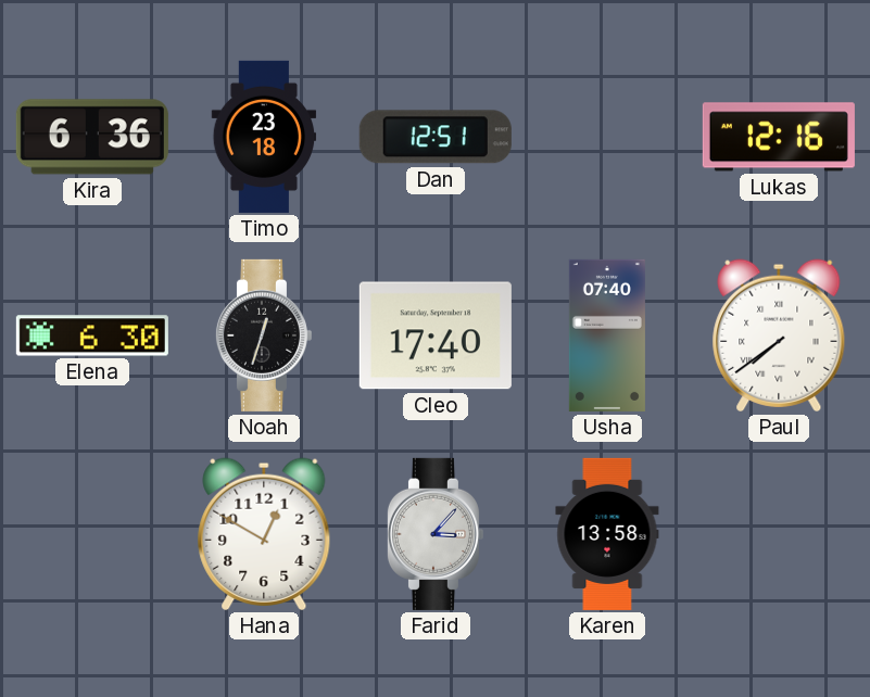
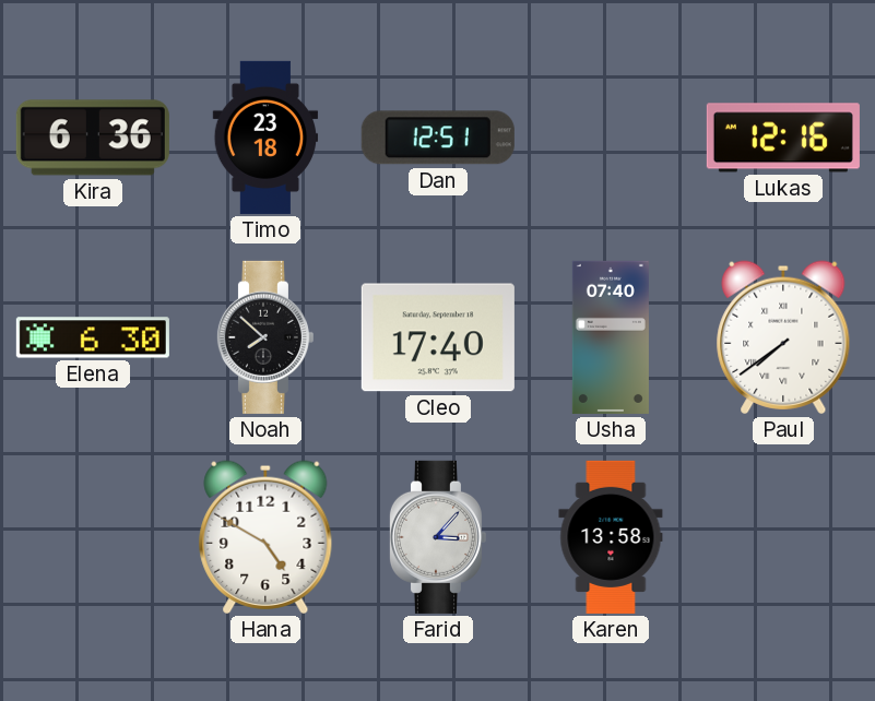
Noah: 12:33 -> 7:52
Hana: 12:50 -> 4:50
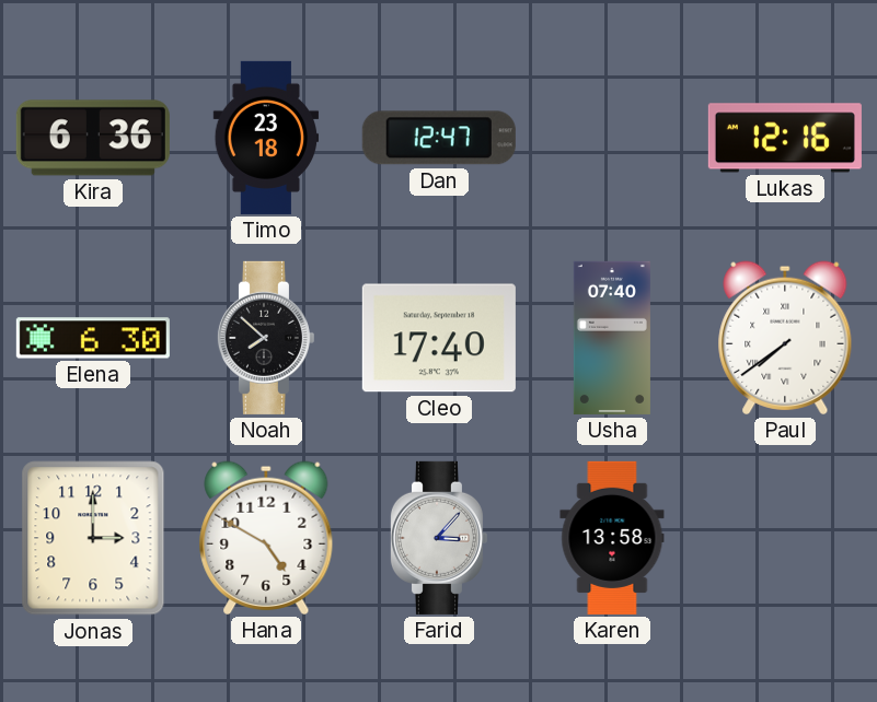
Dan: 12:51 -> 12:47
Jonas: none -> 3:00
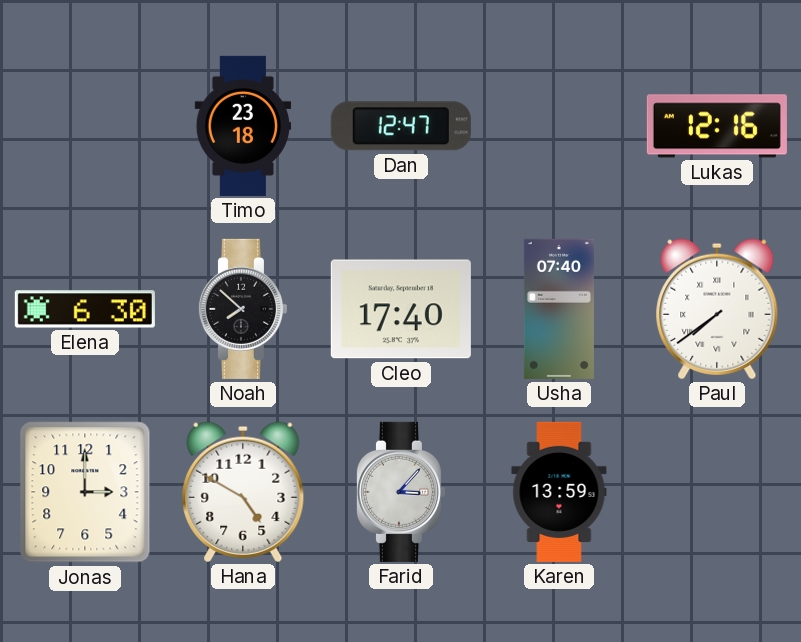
Kira: 6:36 -> none
Karen: 13:58 -> 13:59
